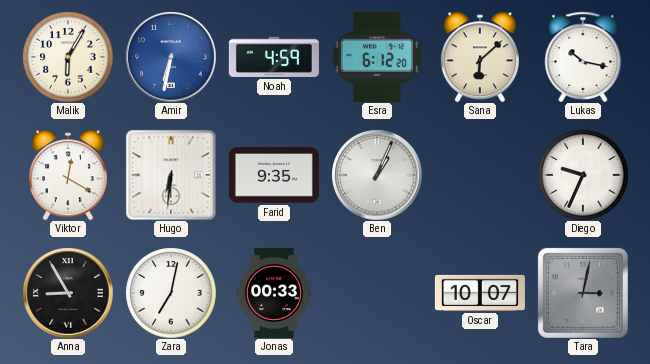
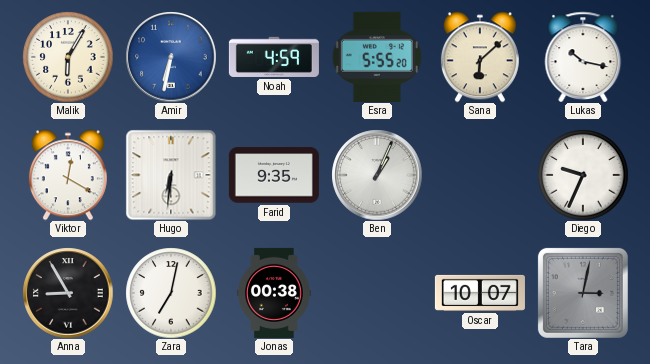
Esra: 6:12 -> 5:55
Jonas: 00:33 -> 00:38
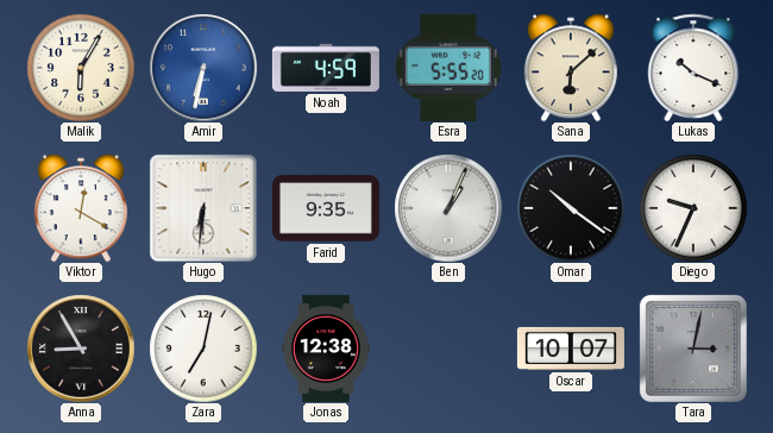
Lukas: 10:17 -> 10:19
Omar: none -> 10:21
Jonas: 00:38 -> 12:38
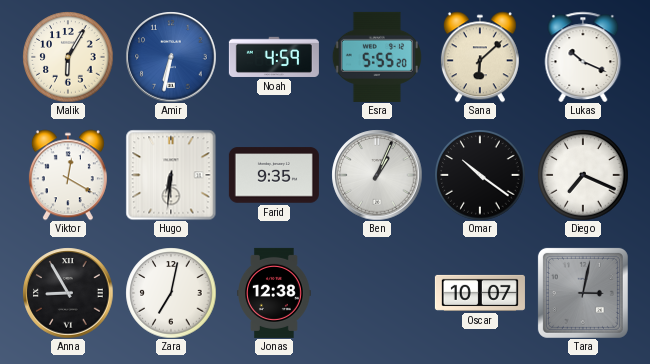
Diego: 9:34 -> 7:19
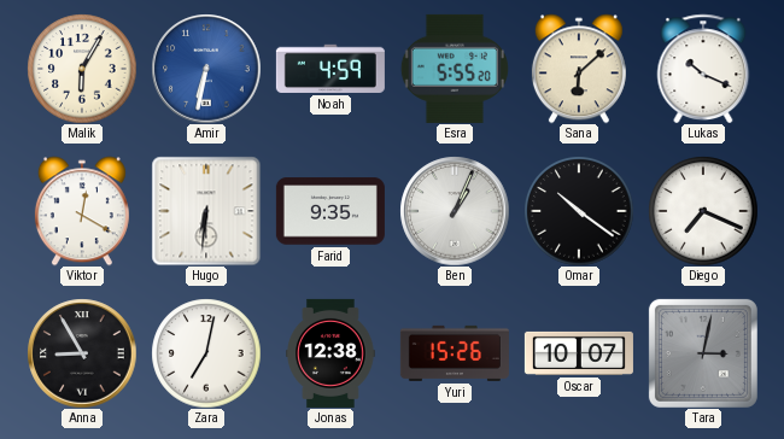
Yuri: none -> 15:26
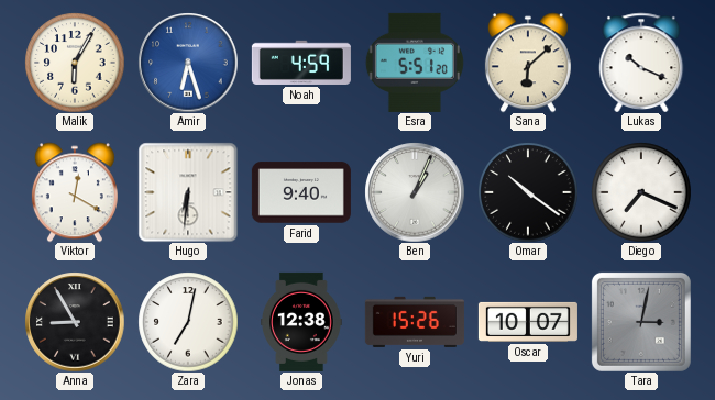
Amir: 6:32 -> 6:27
Esra: 5:55 -> 5:51
Farid: 9:35 -> 9:40
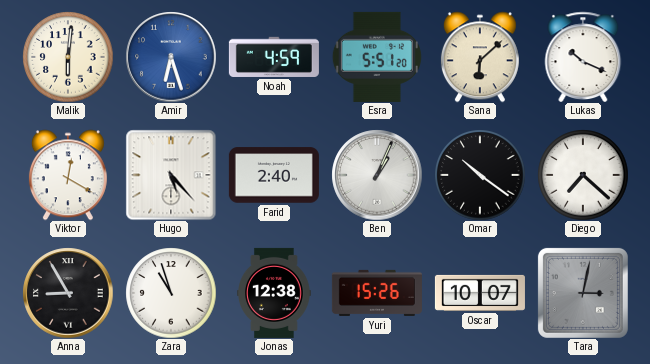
Malik: 6:05 -> 6:01
Hugo: 6:31 -> 5:23
Farid: 9:40 -> 2:40
Diego: 7:19 -> 7:22
Zara: 7:02 -> 10:57
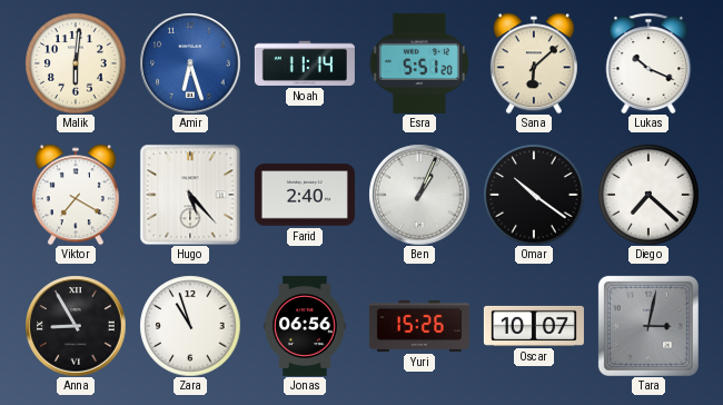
Noah: 4:59 -> 11:14
Viktor: 12:20 -> 7:20
Jonas: 12:38 -> 06:56
